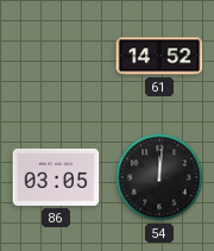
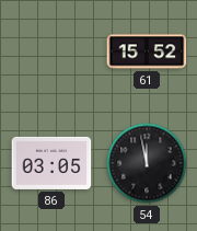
61: 14:52 -> 15:52
54: 12:01 -> 11:58
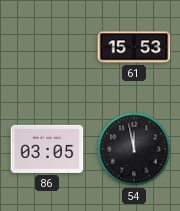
61: 15:52 -> 15:53
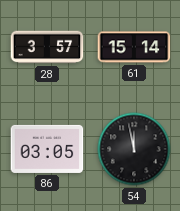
28: none -> 3:57
61: 15:53 -> 15:14
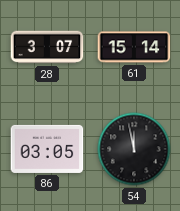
28: 3:57 -> 3:07
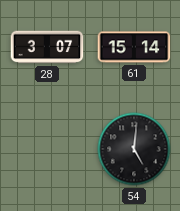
86: 03:05 -> none
54: 11:58 -> 5:01
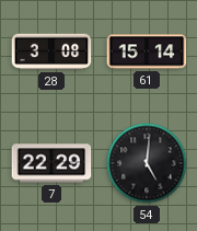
28: 3:07 -> 3:08
7: none -> 22:29
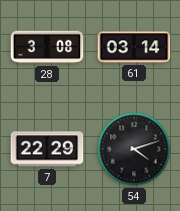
61: 15:14 -> 03:14
54: 5:01 -> 4:12
